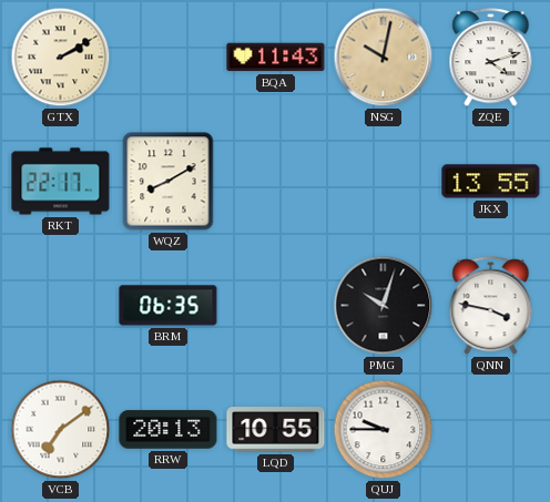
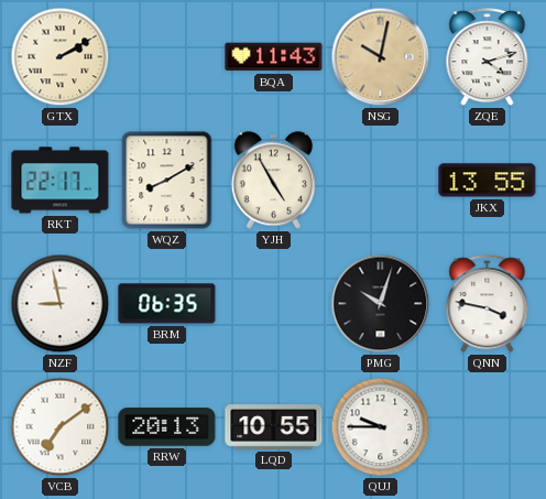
YJH: none -> 4:55
NZF: none -> 8:58
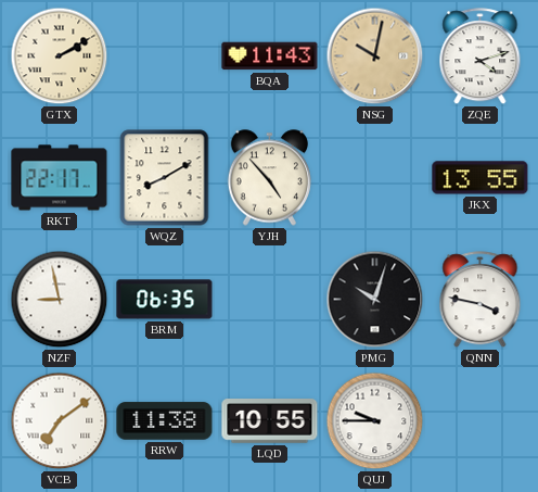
YJH: 4:55 -> 4:53
RRW: 20:13 -> 11:38
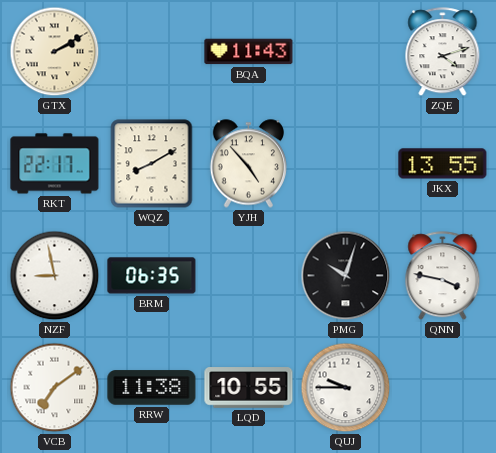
NSG: 10:02 -> none
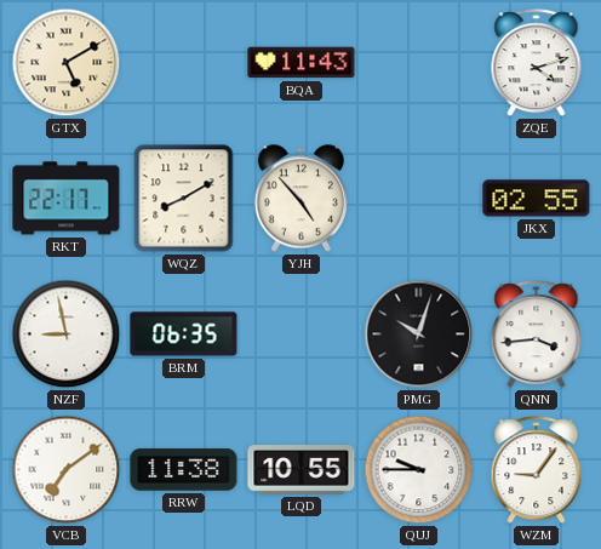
GTX: 2:10 -> 5:10
JKX: 13:55 -> 02:55
QNN: 3:47 -> 3:44
WZM: none -> 9:06
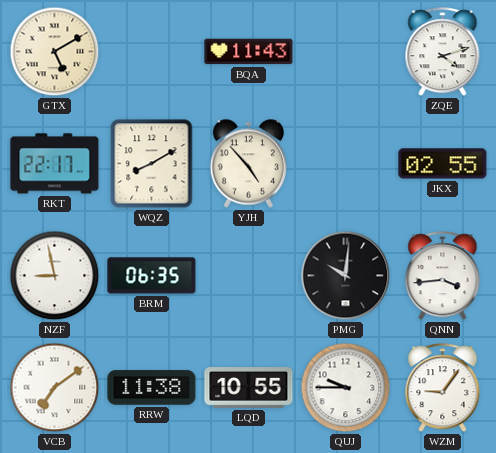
PMG: 10:03 -> 10:01
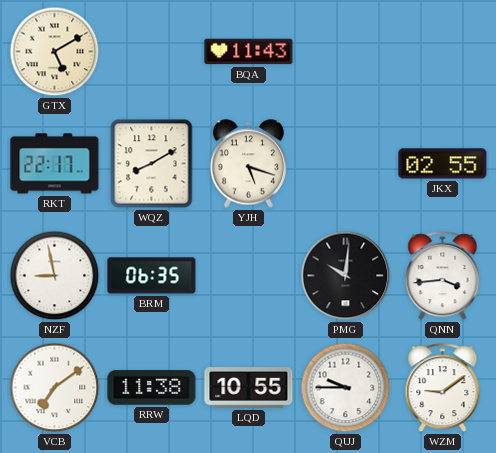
ZQE: 4:12 -> none
YJH: 4:53 -> 5:18
WZM: 9:06 -> 9:09
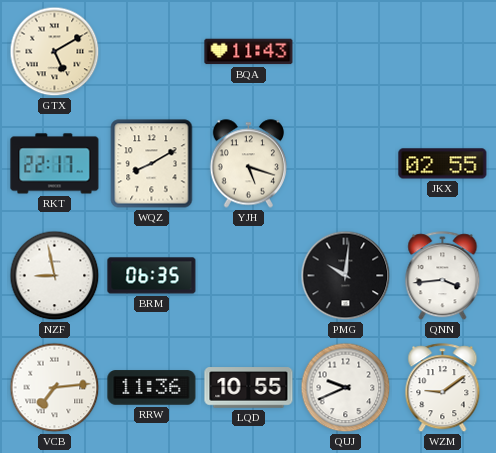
VCB: 7:09 -> 7:14
RRW: 11:38 -> 11:36
QUJ: 9:45 -> 9:41
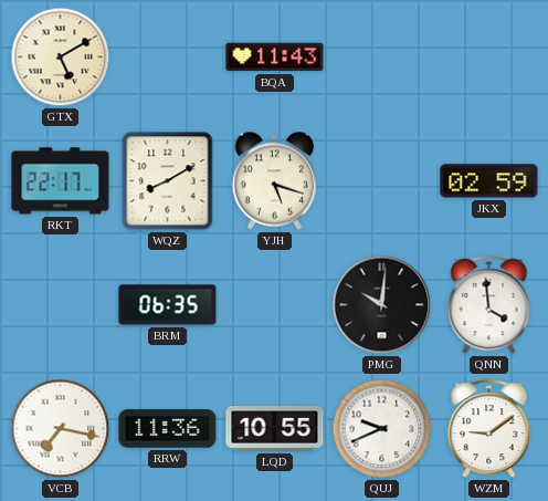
JKX: 02:55 -> 02:59
NZF: 8:58 -> none
QNN: 3:44 -> 3:59
VCB: 7:14 -> 7:17
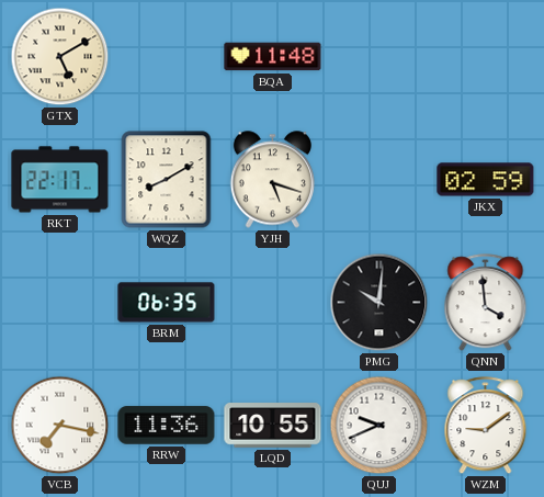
BQA: 11:43 -> 11:48
